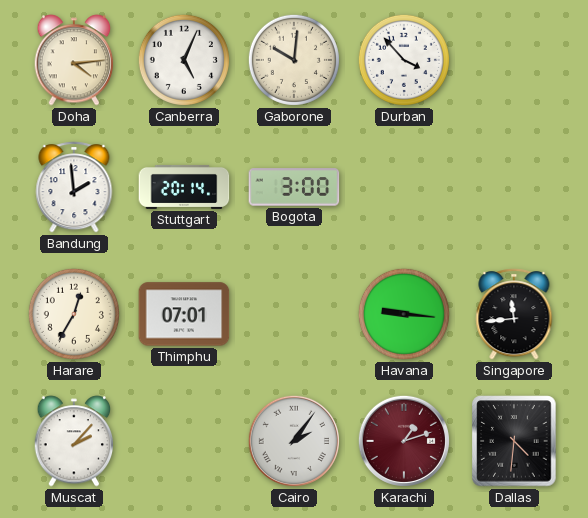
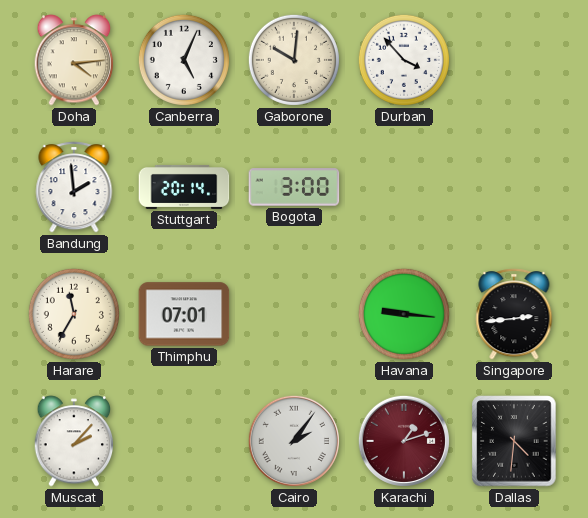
Harare: 12:35 -> 11:35
Singapore: 11:44 -> 2:44
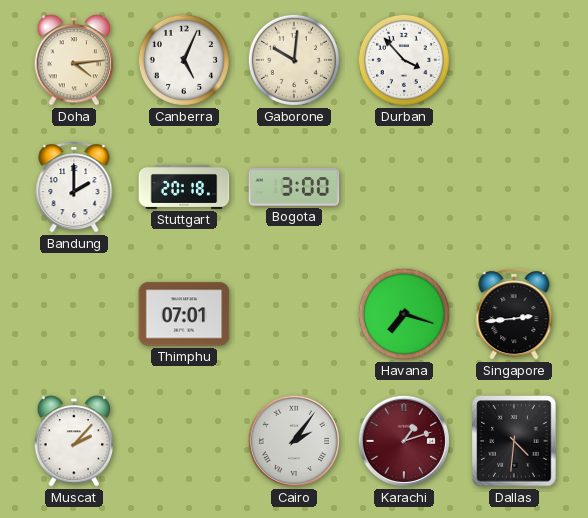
Bandung: 1:59 -> 2:00
Stuttgart: 20:14 -> 20:18
Harare: 11:35 -> none
Havana: 9:16 -> 7:18
